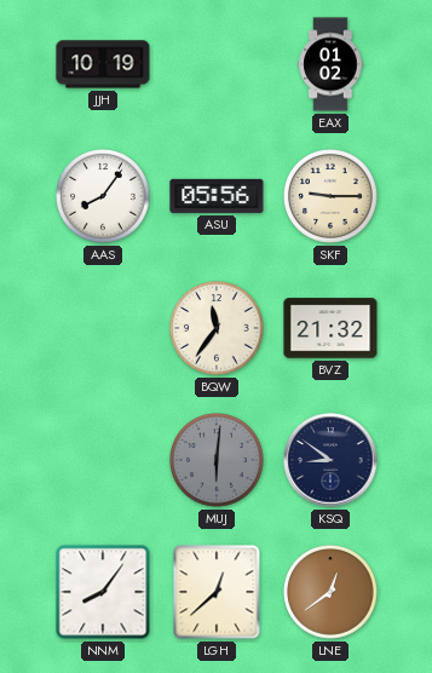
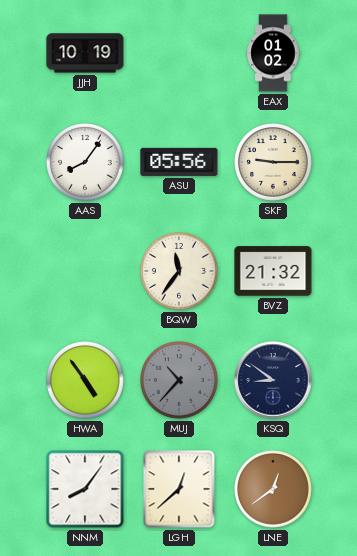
HWA: none -> 4:54
MUJ: 6:01 -> 10:37
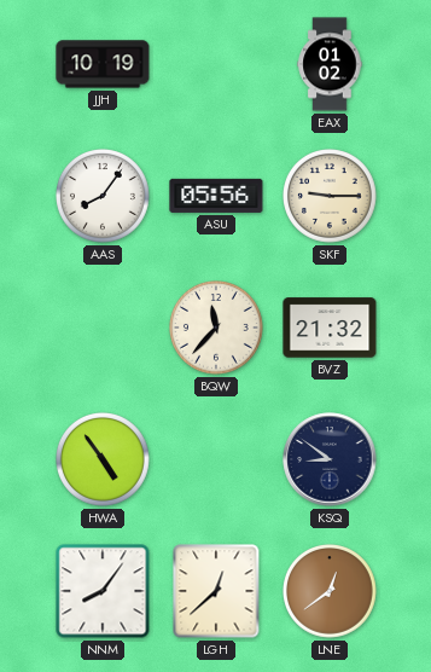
BQW: 11:36 -> 11:37
MUJ: 10:37 -> none
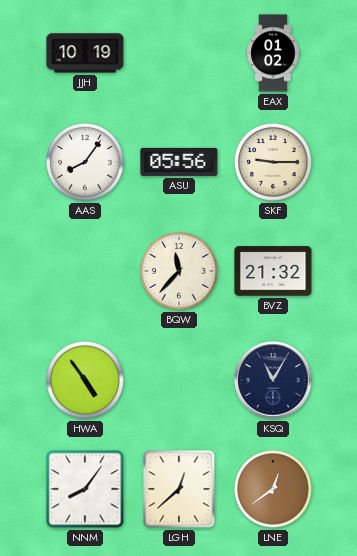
KSQ: 8:51 -> 11:05
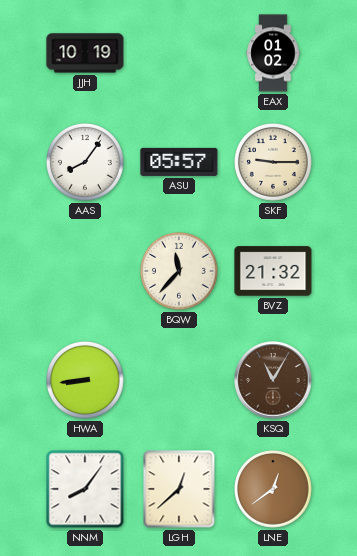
ASU: 05:56 -> 05:57
HWA: 4:54 -> 8:44
KSQ dial: navy -> brown
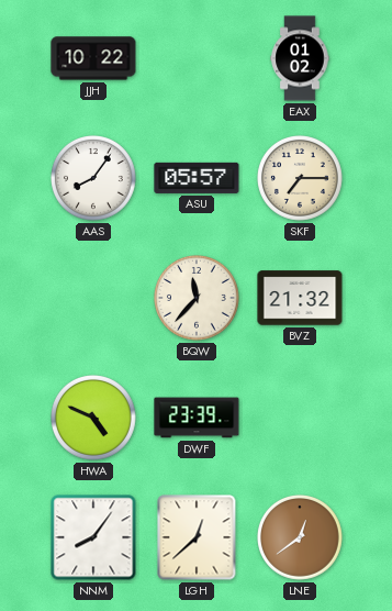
JJH: 10:19 -> 10:22
SKF: 9:15 -> 7:15
HWA: 8:44 -> 4:49
DWF: none -> 23:39
KSQ: 11:05 -> none
